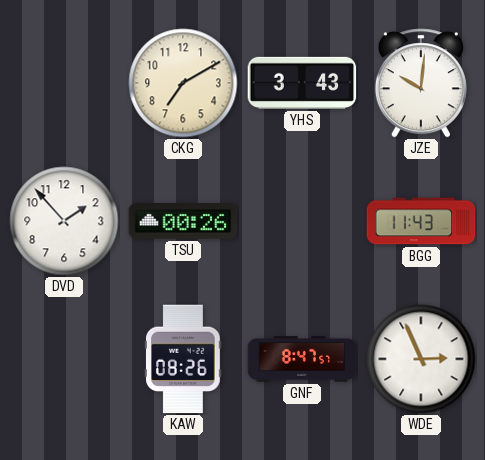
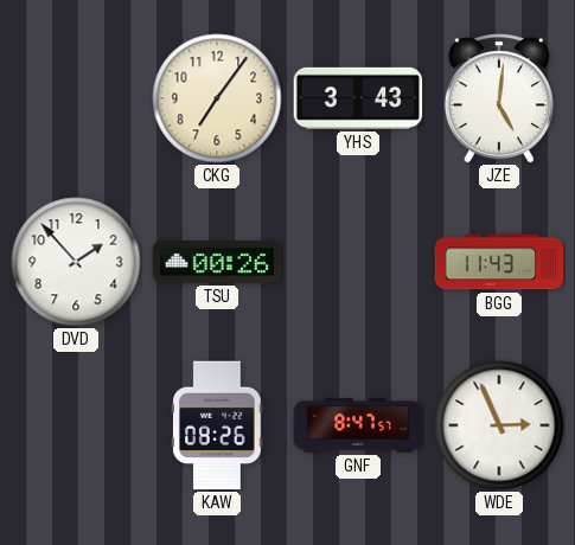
CKG: 7:10 -> 7:06
JZE: 10:01 -> 5:01
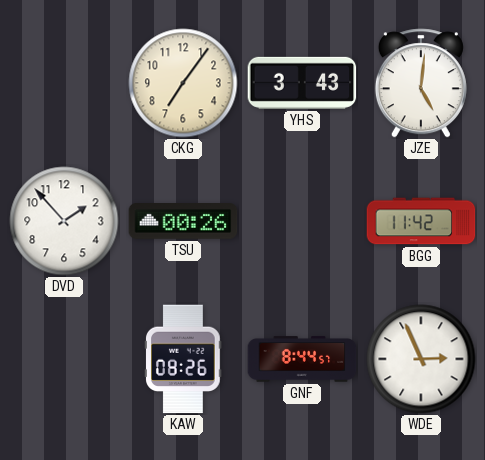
BGG: 11:43 -> 11:42
GNF: 8:47 -> 8:44
